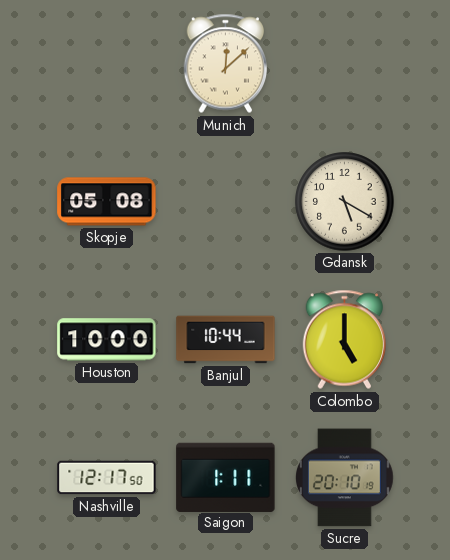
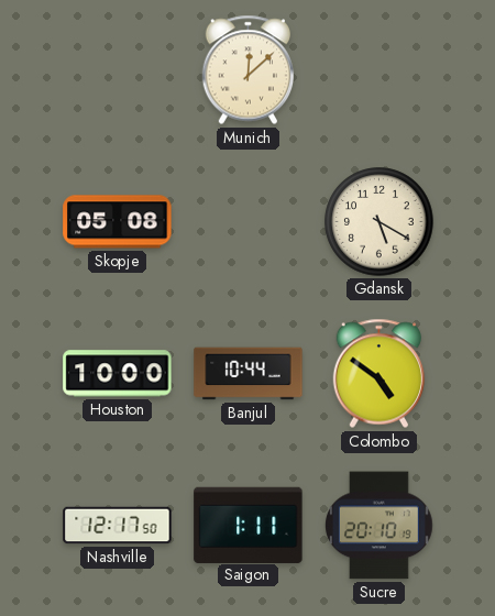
Colombo: 5:00 -> 4:51
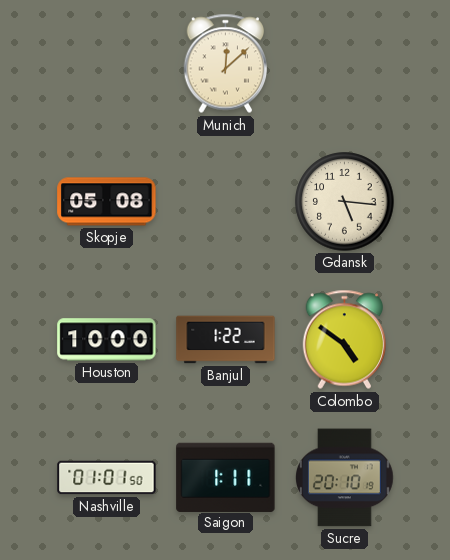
Gdansk: 5:20 -> 5:16
Banjul: 10:44 -> 1:22
Nashville: 12:17 -> 01:01
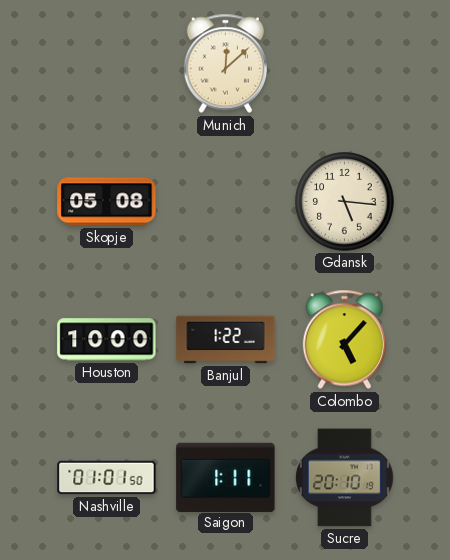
Colombo: 4:51 -> 5:07
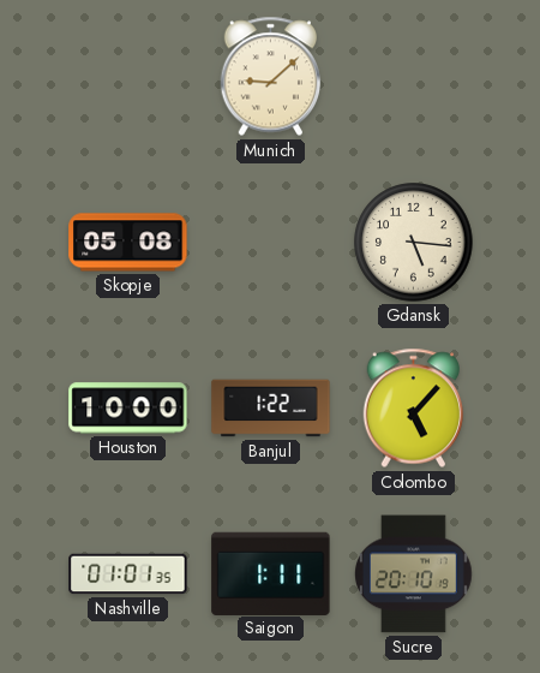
Munich: 12:08 -> 9:08
Nashville: 01:01:50 -> 01:01:35
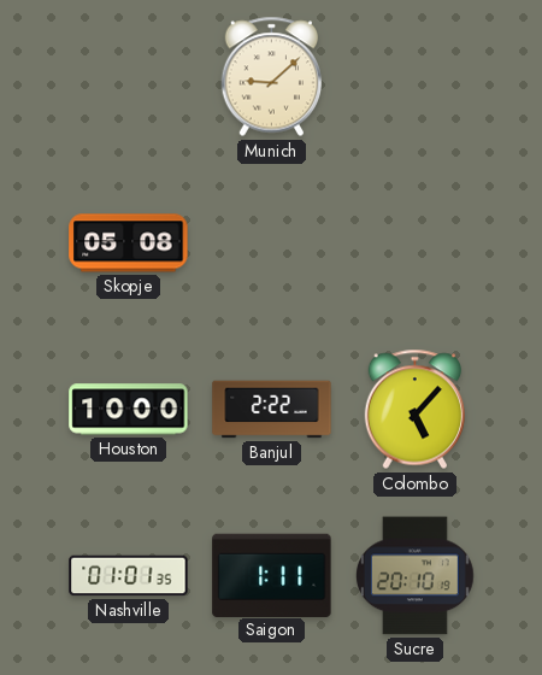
Gdansk: 5:16 -> none
Banjul: 1:22 -> 2:22
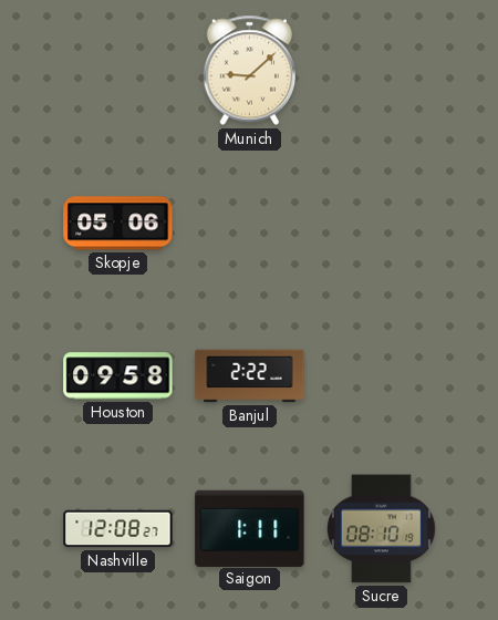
Skopje: 05:08 -> 05:06
Houston: 10:00 -> 09:58
Colombo: 5:07 -> none
Nashville: 01:01 -> 12:08
Sucre: 20:10 -> 08:10
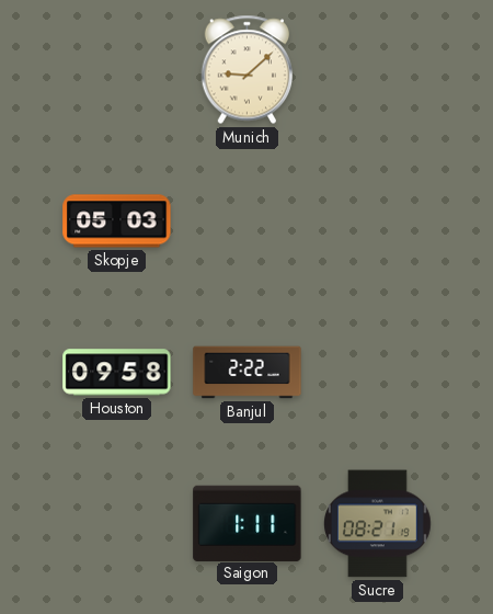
Skopje: 05:06 -> 05:03
Nashville: 12:08 -> none
Sucre: 08:10 -> 08:21
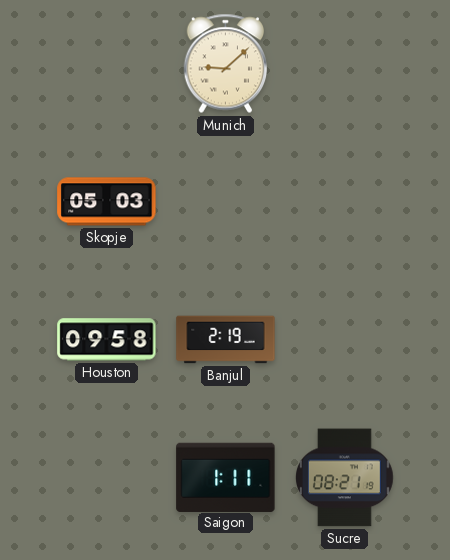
Banjul: 2:22 -> 2:19
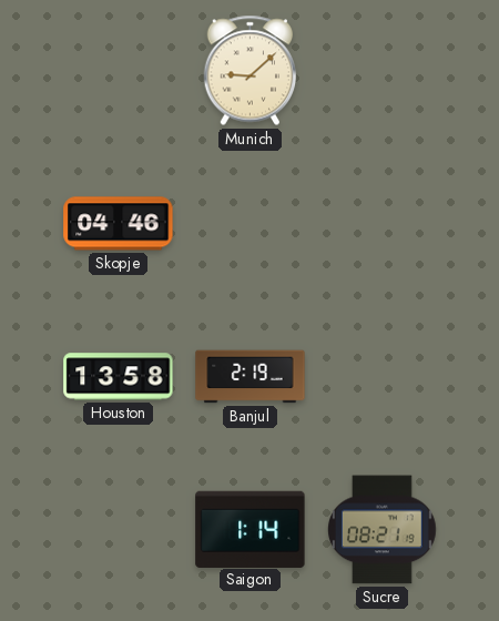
Skopje: 05:03 -> 04:46
Houston: 09:58 -> 13:58
Saigon: 1:11 -> 1:14
